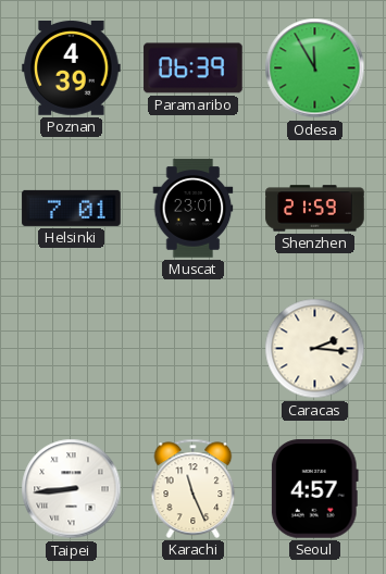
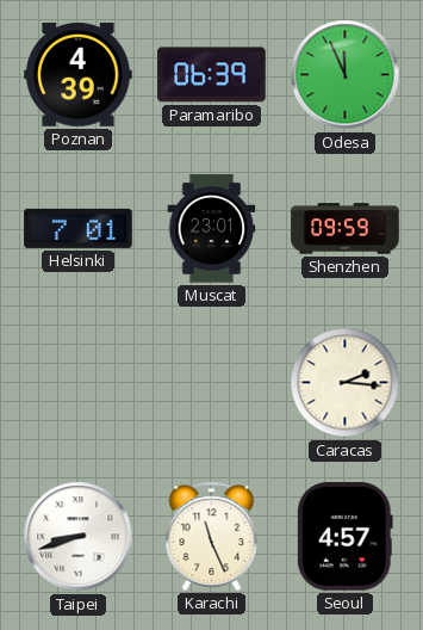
Odesa: 11:55 -> 11:56
Shenzhen: 21:59 -> 09:59
Taipei: 8:44 -> 8:42
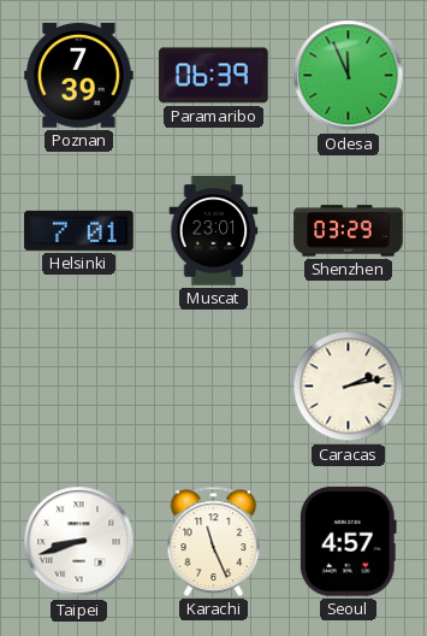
Poznan: 4:39 -> 7:39
Shenzhen: 09:59 -> 03:29
Caracas: 2:16 -> 2:13
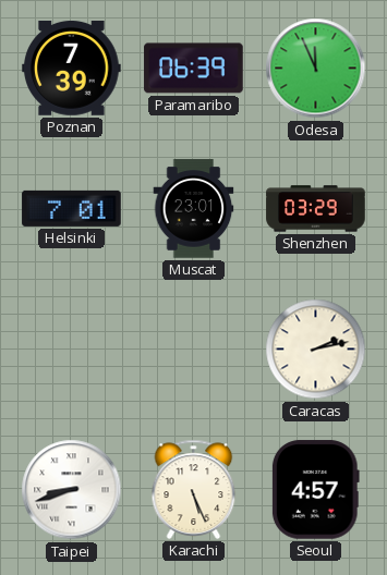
Karachi: 11:26 -> 5:26
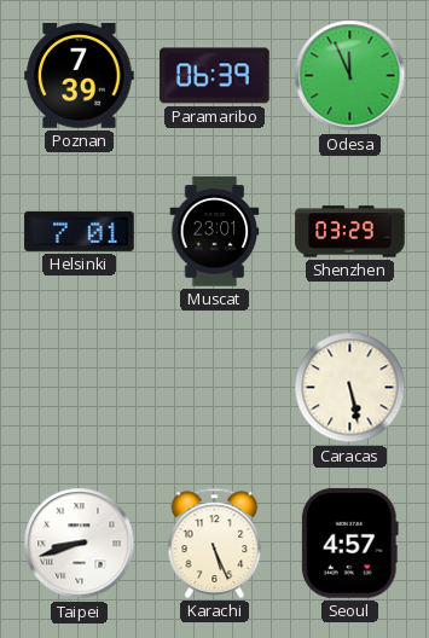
Caracas: 2:13 -> 5:28
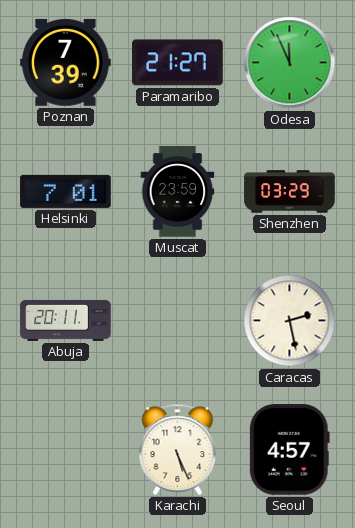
Paramaribo: 06:39 -> 21:27
Muscat: 23:01 -> 23:59
Abuja: none -> 20:11
Caracas: 5:28 -> 2:28
Taipei: 8:42 -> none
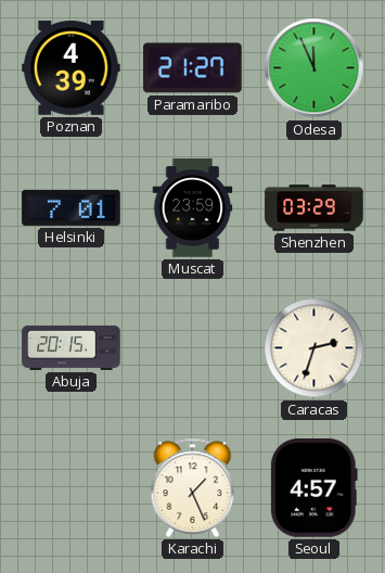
Poznan: 7:39 -> 4:39
Abuja: 20:11 -> 20:15
Caracas: 2:28 -> 2:33
Karachi: 5:26 -> 1:26
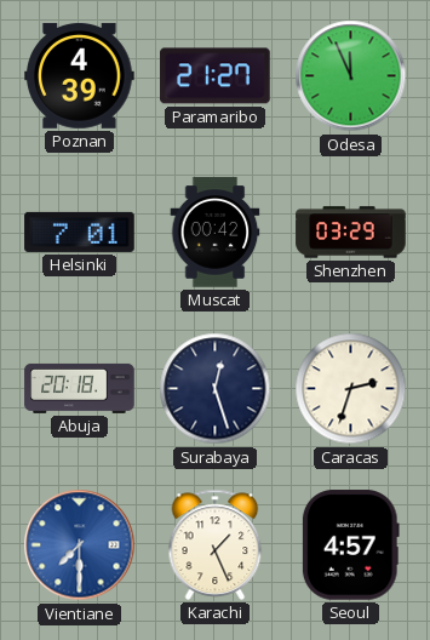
Muscat: 23:59 -> 00:42
Abuja: 20:15 -> 20:18
Surabaya: none -> 12:27
Vientiane: none -> 7:30
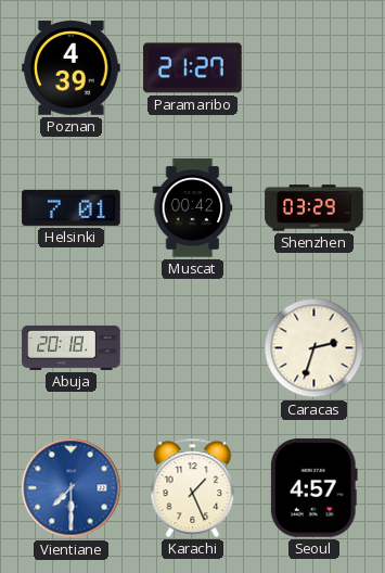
Odesa: 11:56 -> none
Surabaya: 12:27 -> none
